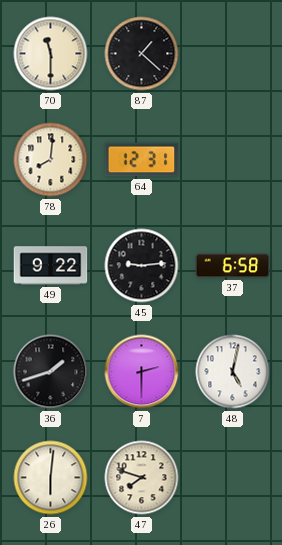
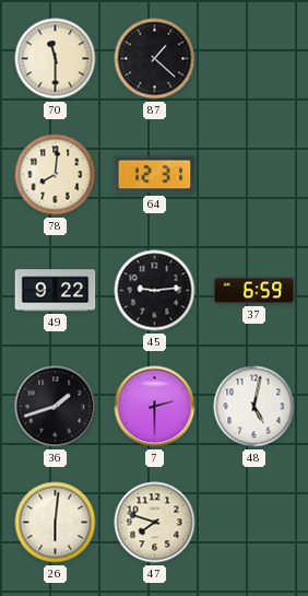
37: 6:58 -> 6:59
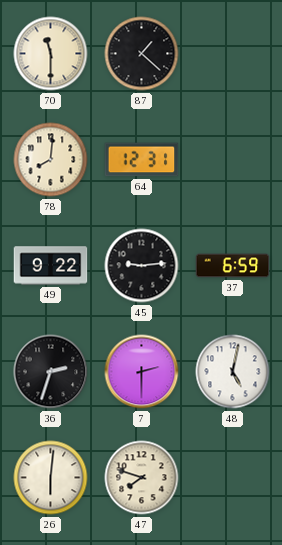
36: 1:42 -> 2:33
